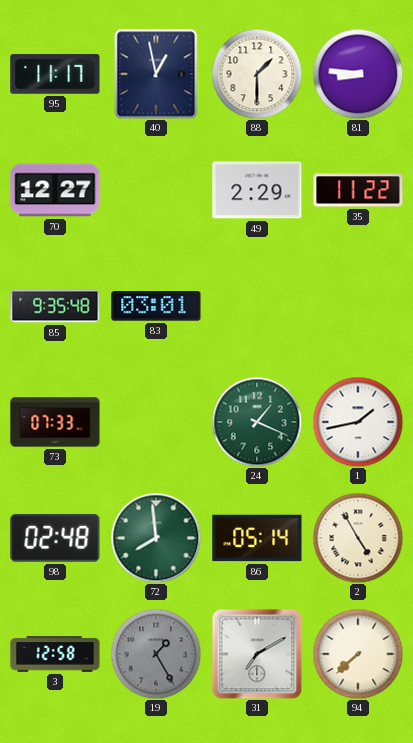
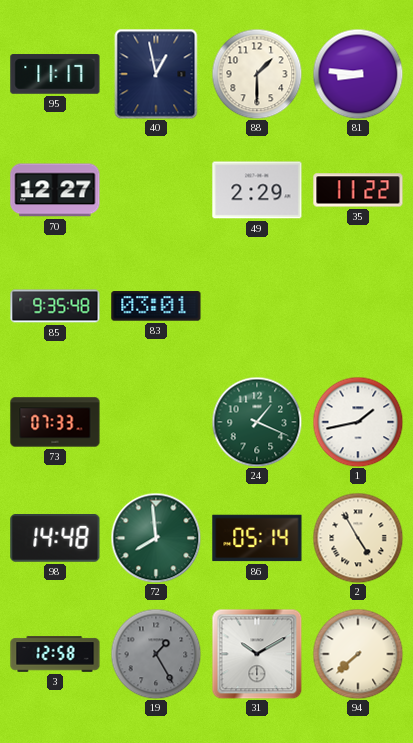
98: 02:48 -> 14:48
31: 7:10 -> 10:10
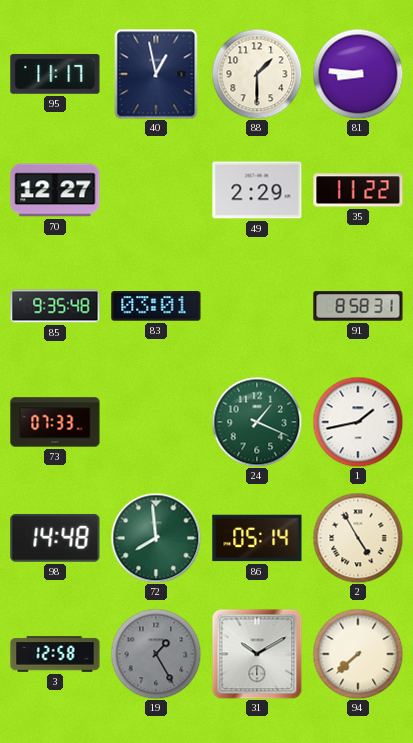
91: none -> 8:58
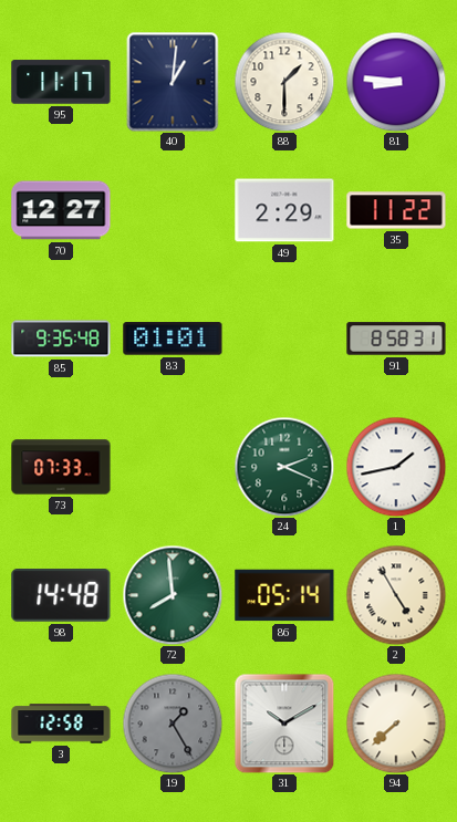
40: 12:58 -> 1:01
83: 03:01 -> 01:01
24: 1:19 -> 2:19
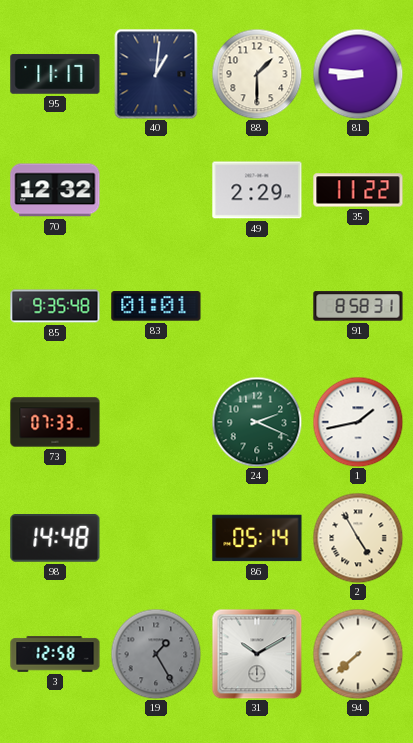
70: 12:27 -> 12:32
72: 7:59 -> none
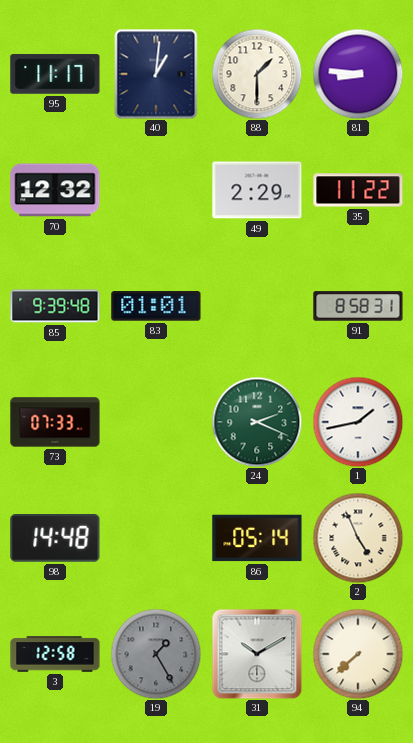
85: 9:35 -> 9:39
2: 4:55 -> 4:56
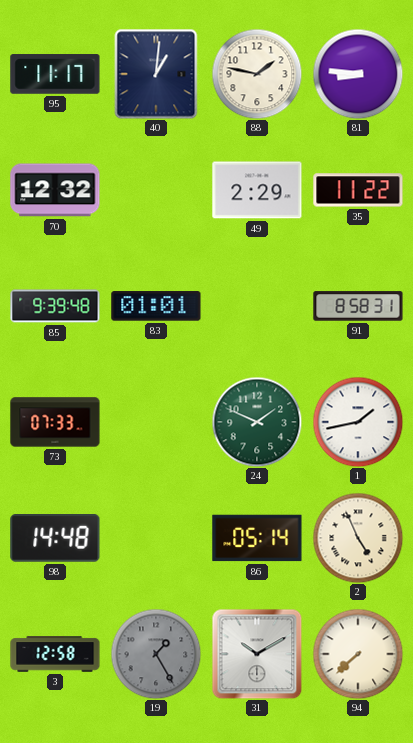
88: 1:30 -> 1:47
24: 2:19 -> 1:49
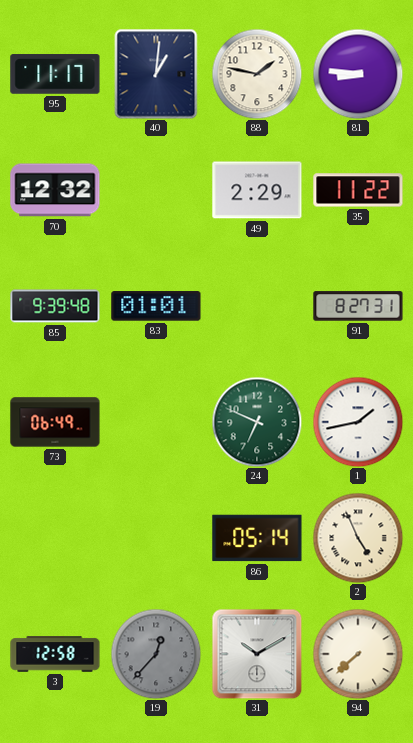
91: 8:58 -> 8:27
73: 07:33 -> 06:49
24: 1:49 -> 6:49
98: 14:48 -> none
19: 1:25 -> 12:37
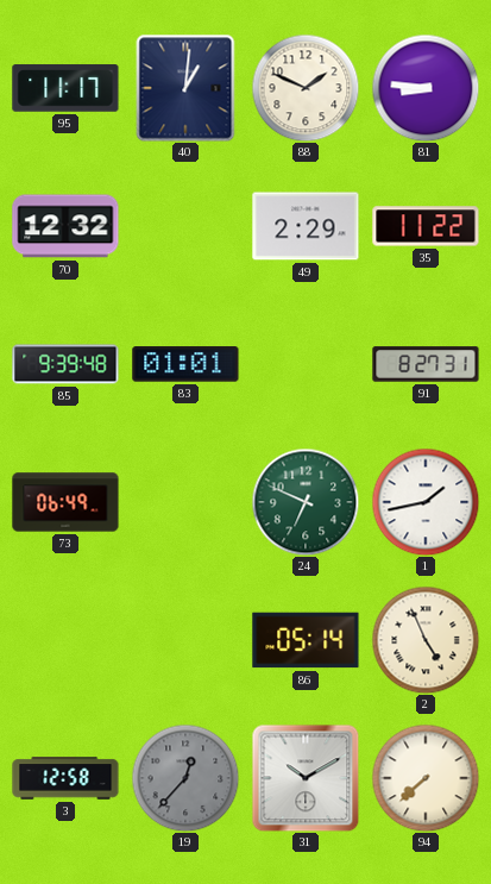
88: 1:47 -> 1:49
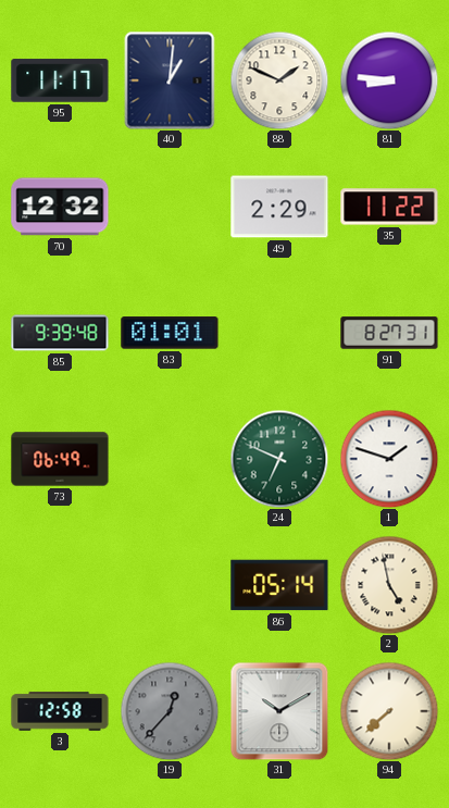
1: 1:43 -> 1:48
2: 4:56 -> 4:58
